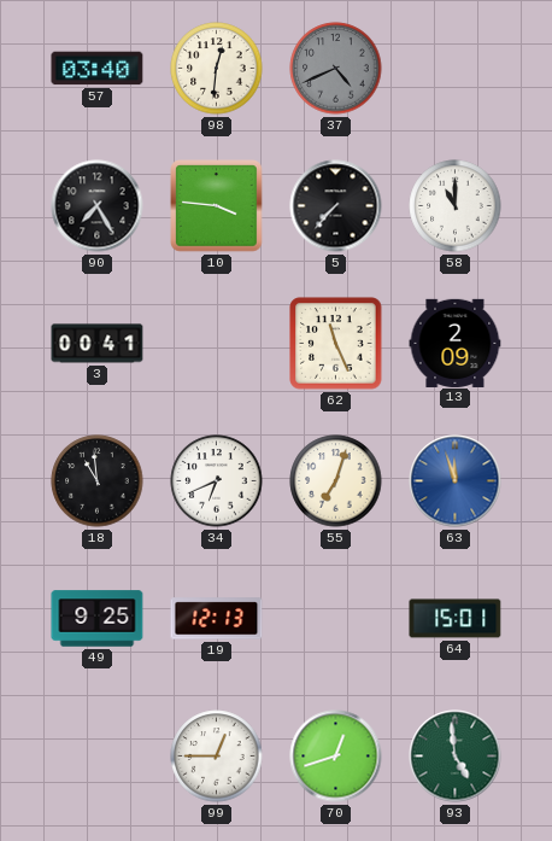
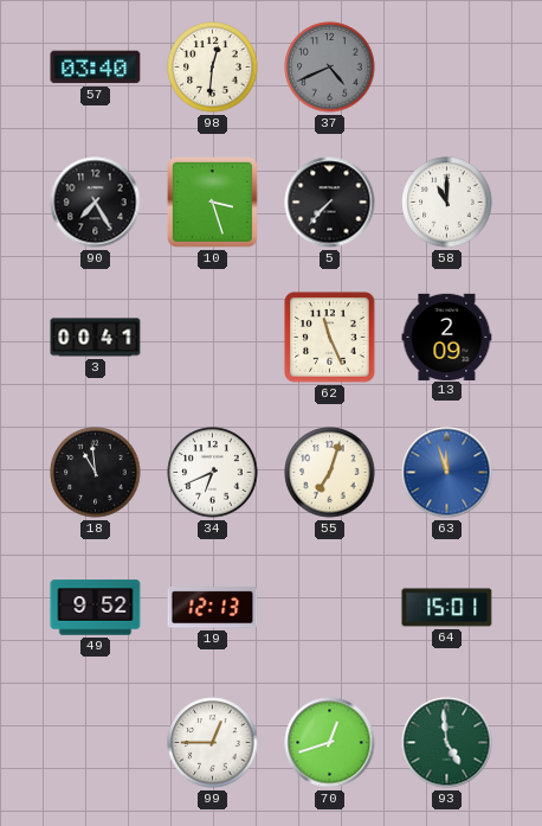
10: 3:46 -> 3:27
49: 9:25 -> 9:52
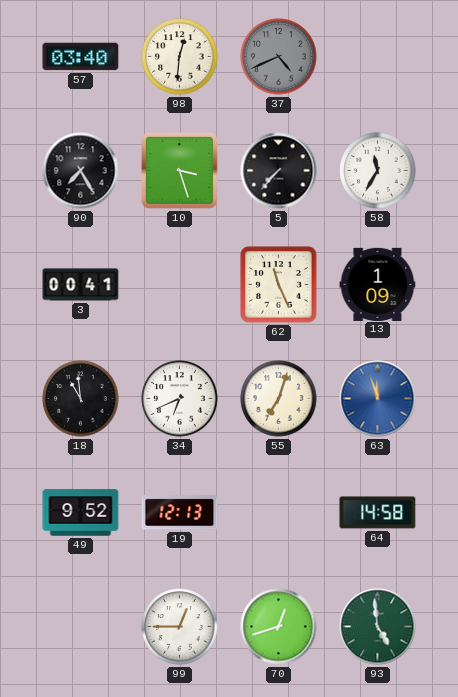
58: 11:00 -> 11:35
13: 2:09 -> 1:09
64: 15:01 -> 14:58
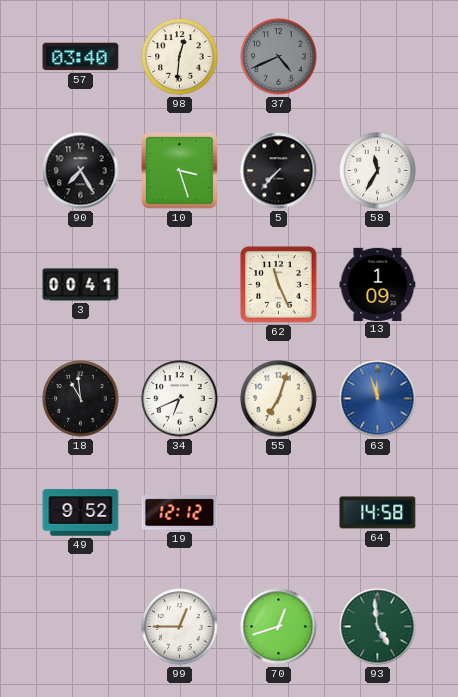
19: 12:13 -> 12:12
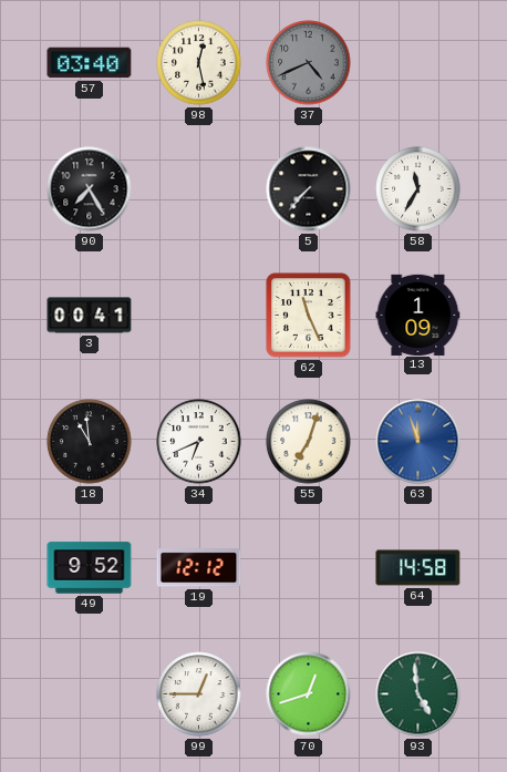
98: 12:31 -> 12:28
10: 3:27 -> none
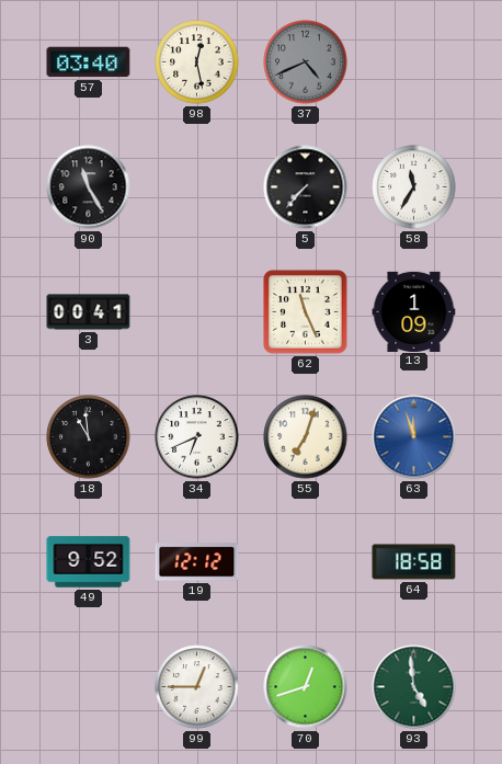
90: 7:25 -> 11:25
64: 14:58 -> 18:58
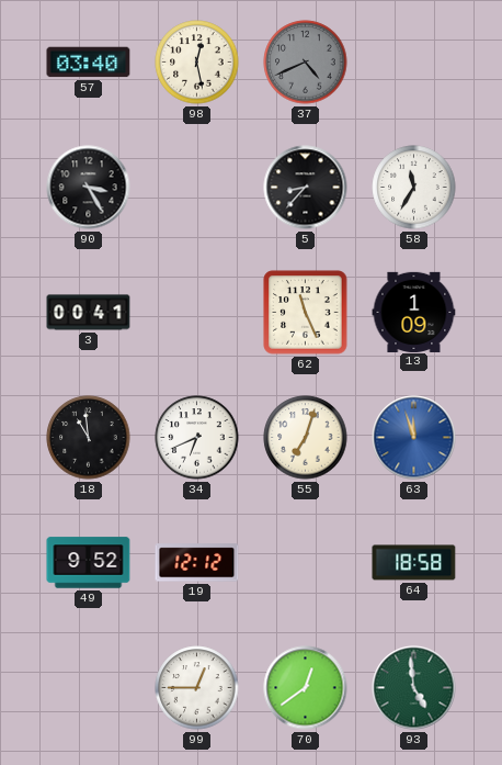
90: 11:25 -> 3:25
5: 7:37 -> 8:37
70: 12:42 -> 12:39
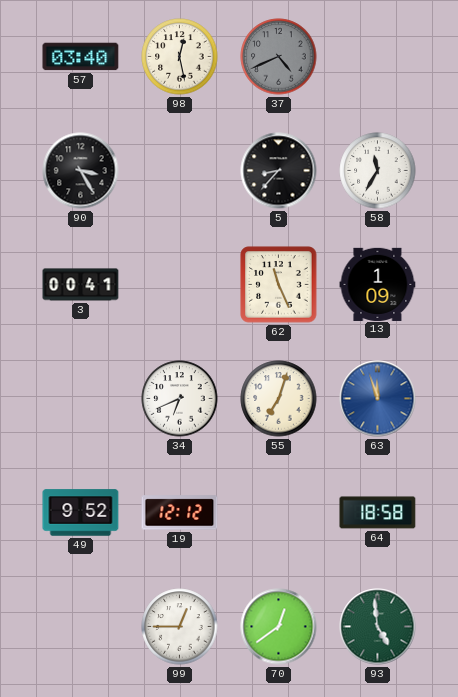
18: 10:59 -> none
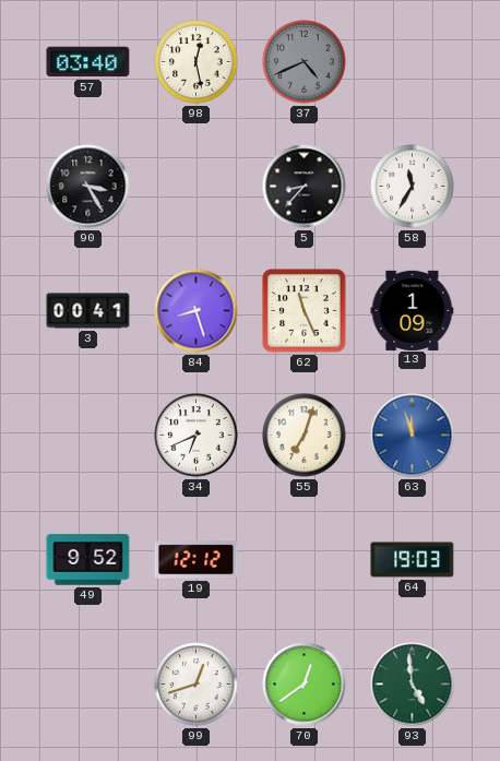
84: none -> 8:27
64: 18:58 -> 19:03
99: 12:45 -> 12:42
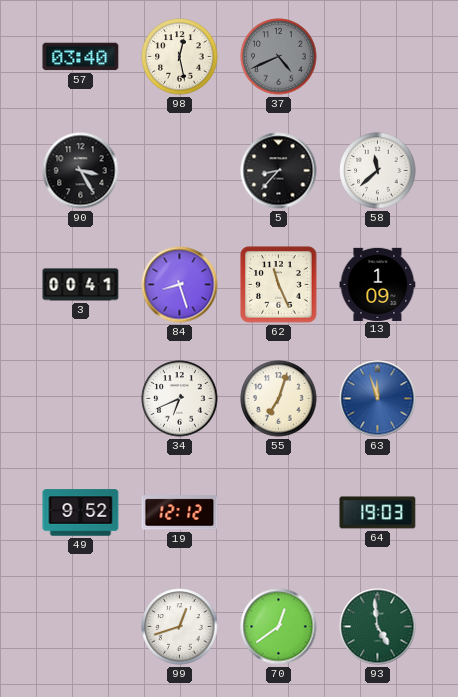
58: 11:35 -> 11:38
